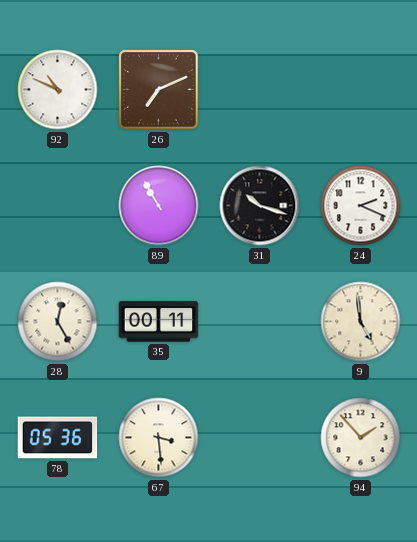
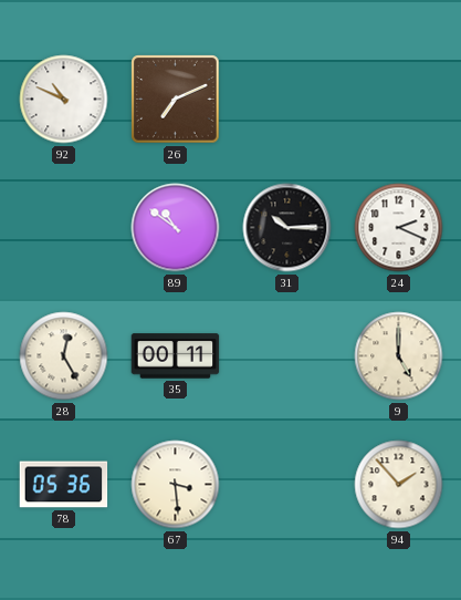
89: 10:55 -> 10:51
31: 10:18 -> 10:15
9: 4:59 -> 5:00
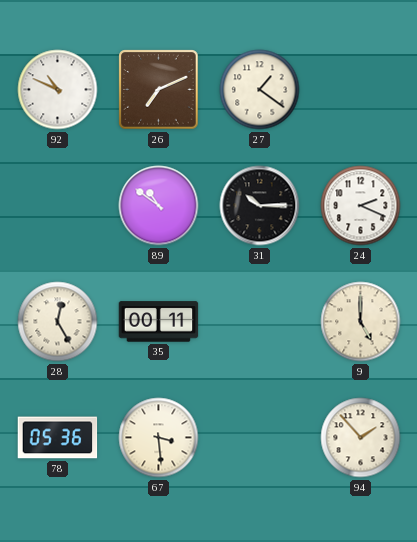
27: none -> 1:21
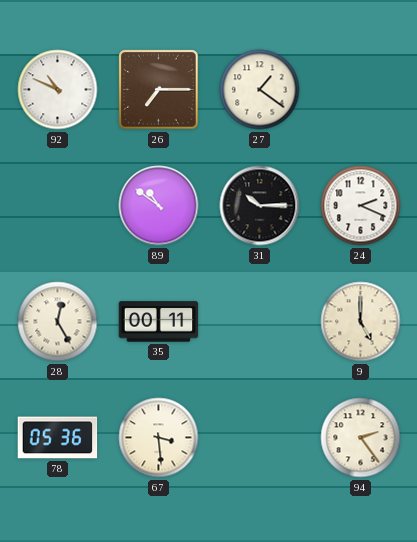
26: 7:11 -> 7:15
94: 1:53 -> 2:24
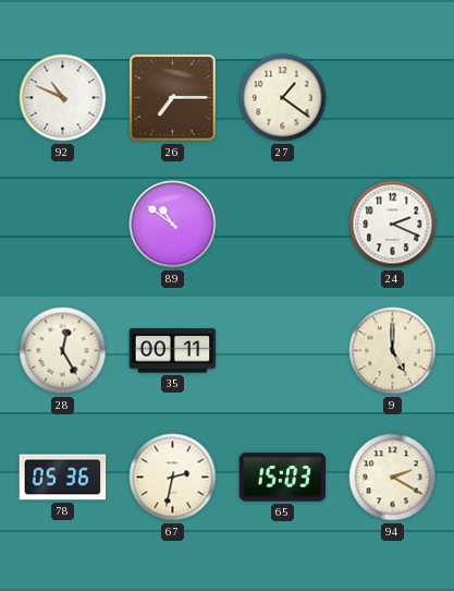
31: 10:15 -> none
67: 3:29 -> 2:32
65: none -> 15:03
94: 2:24 -> 2:20
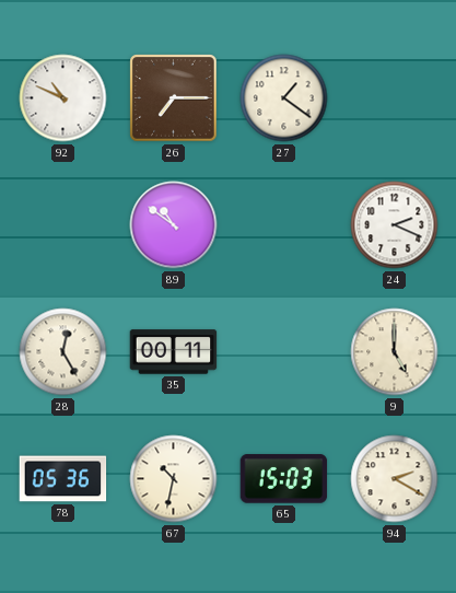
67: 2:32 -> 10:32
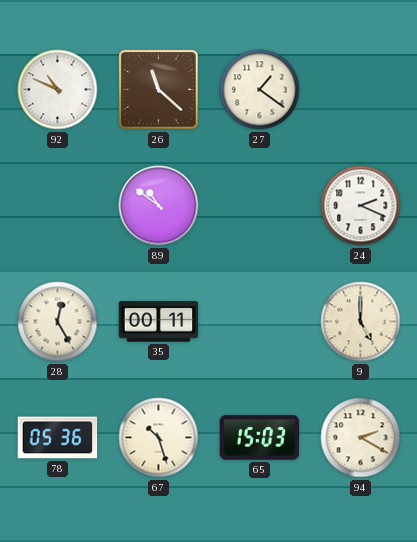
26: 7:15 -> 11:22
67: 10:32 -> 10:27
